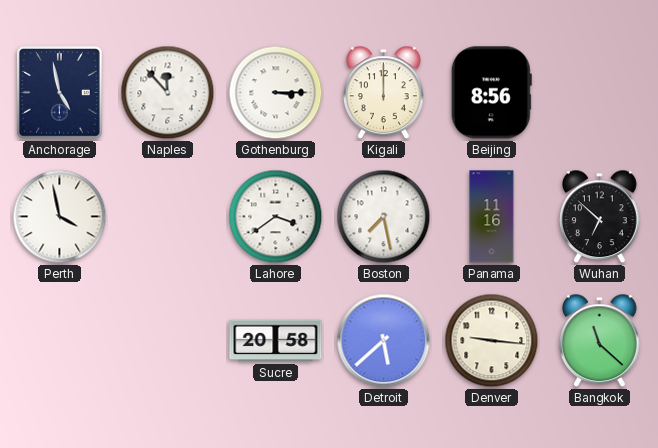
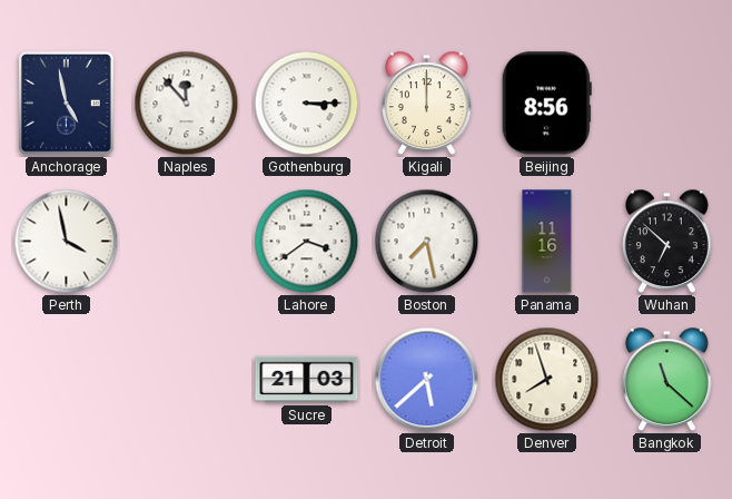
Sucre: 20:58 -> 21:03
Denver: 9:16 -> 7:57
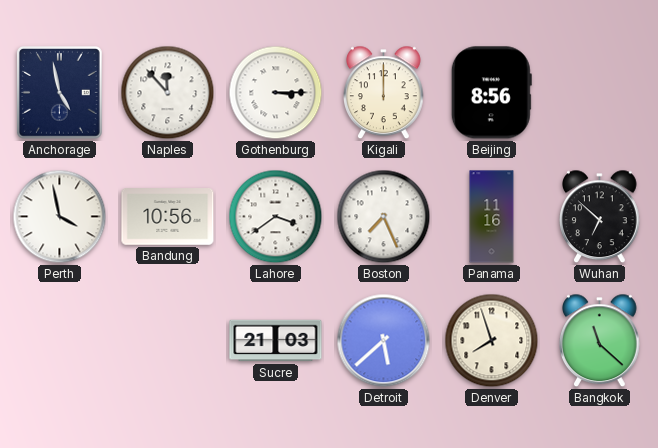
Bandung: none -> 10:56
Boston: 7:28 -> 7:26
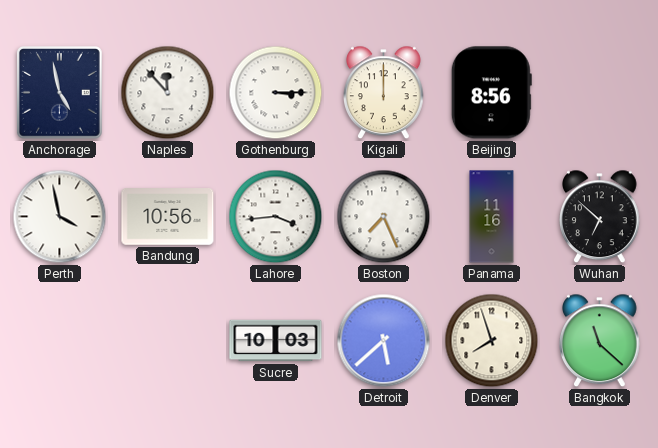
Lahore: 3:39 -> 3:44
Sucre: 21:03 -> 10:03
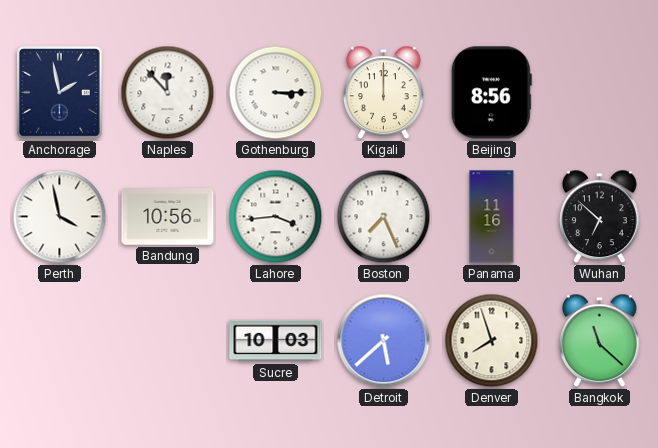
Anchorage: 4:58 -> 1:58
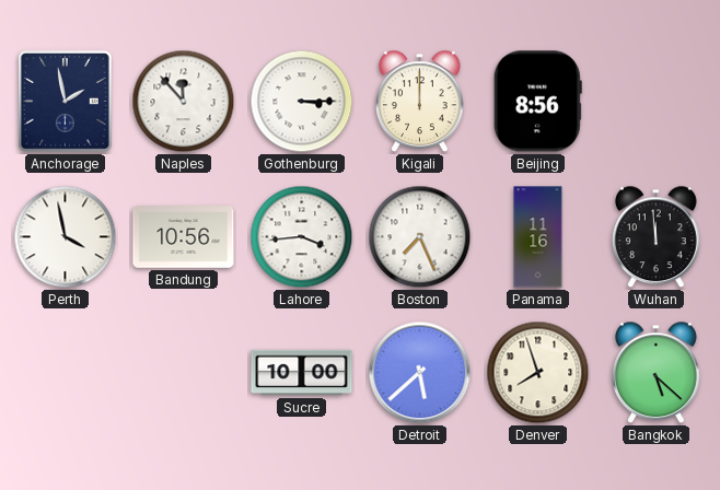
Wuhan: 6:52 -> 11:59
Sucre: 10:03 -> 10:00
Bangkok: 11:22 -> 5:22
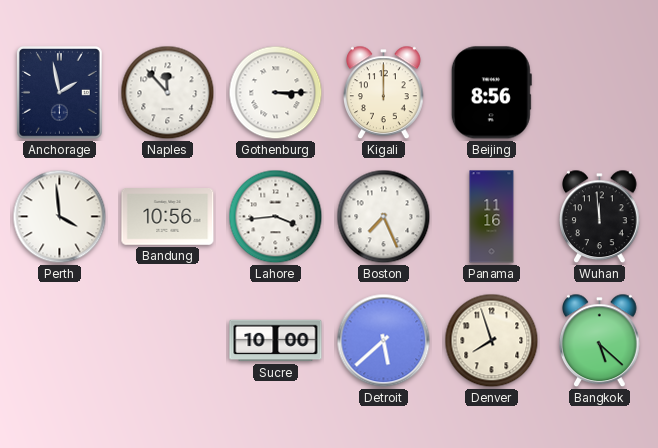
Perth: 3:58 -> 3:59
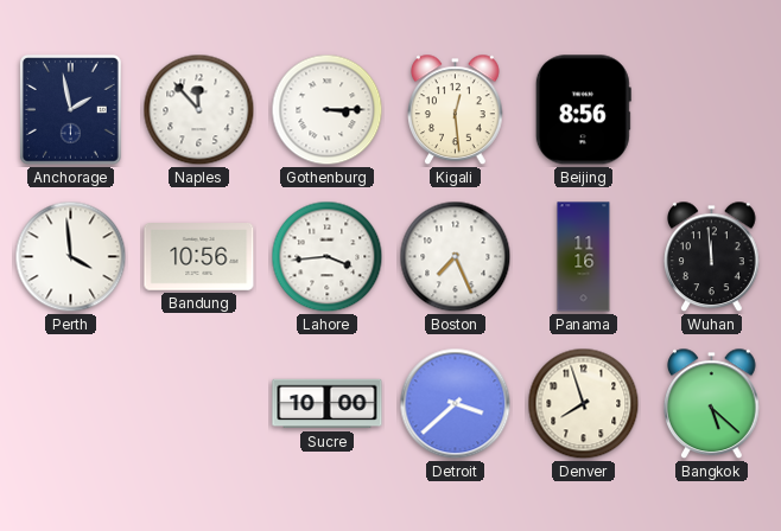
Kigali: 12:00 -> 12:29
Detroit: 5:38 -> 3:38
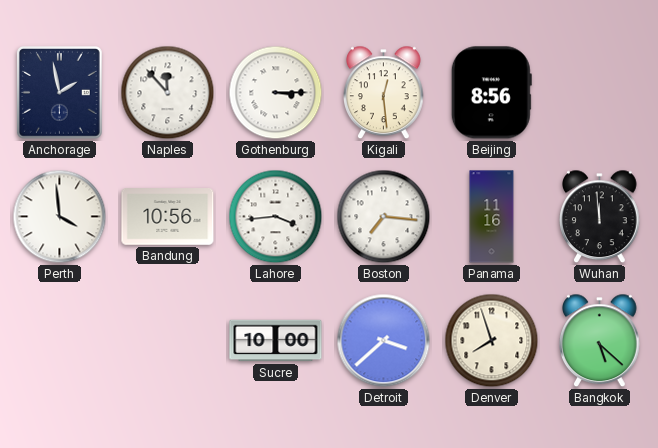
Boston: 7:26 -> 7:16
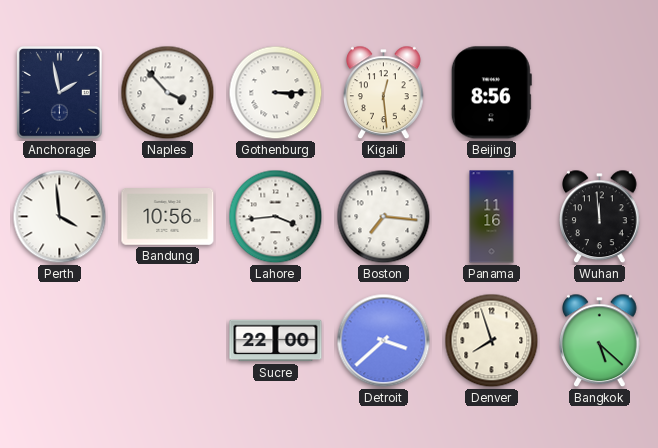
Naples: 11:53 -> 3:53
Sucre: 10:00 -> 22:00
